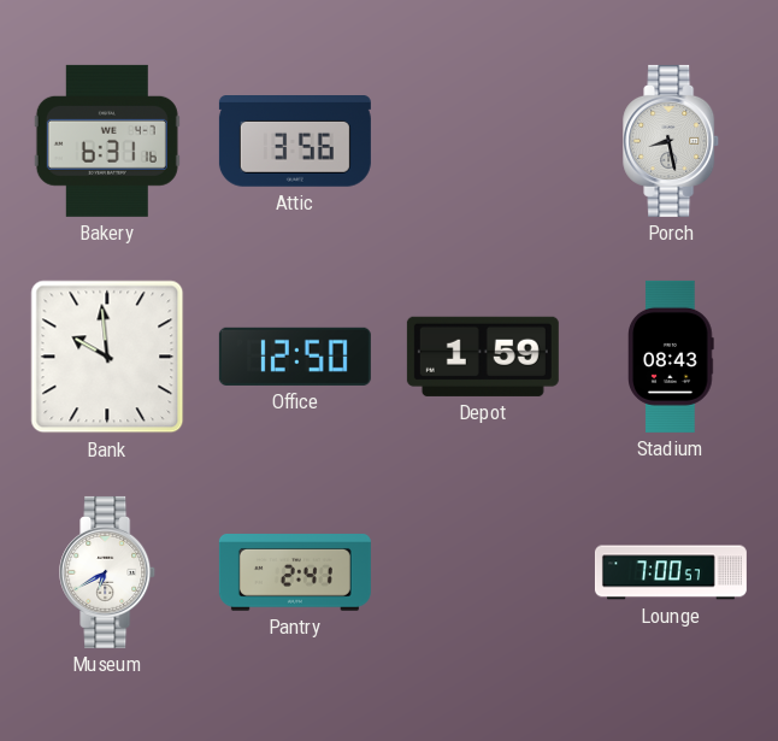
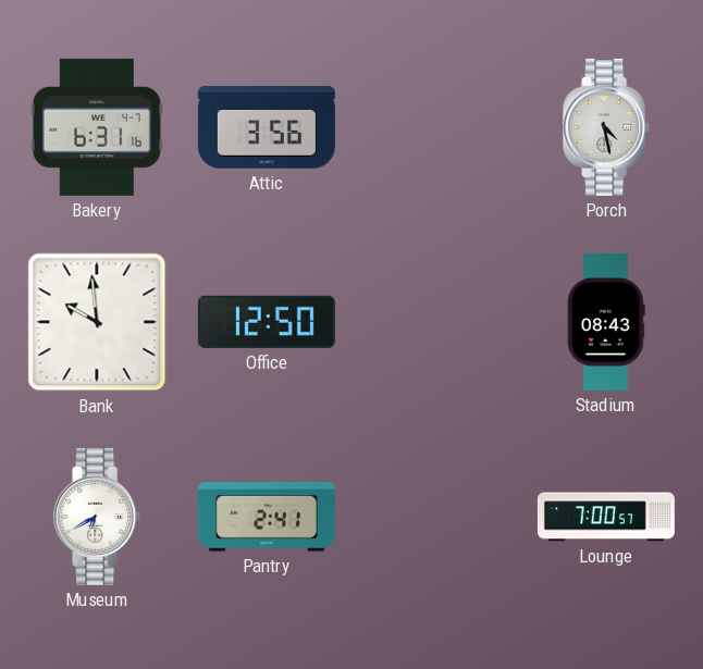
Porch: 8:28 -> 4:28
Depot: 1:59 -> none
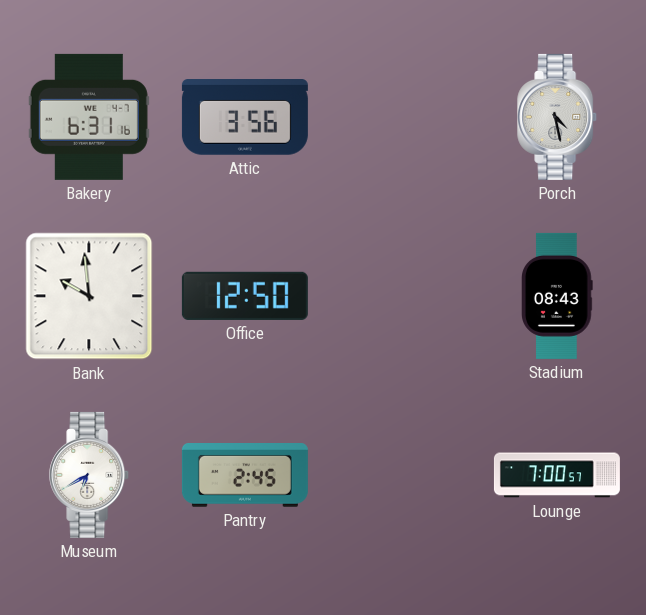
Pantry: 2:41 -> 2:45
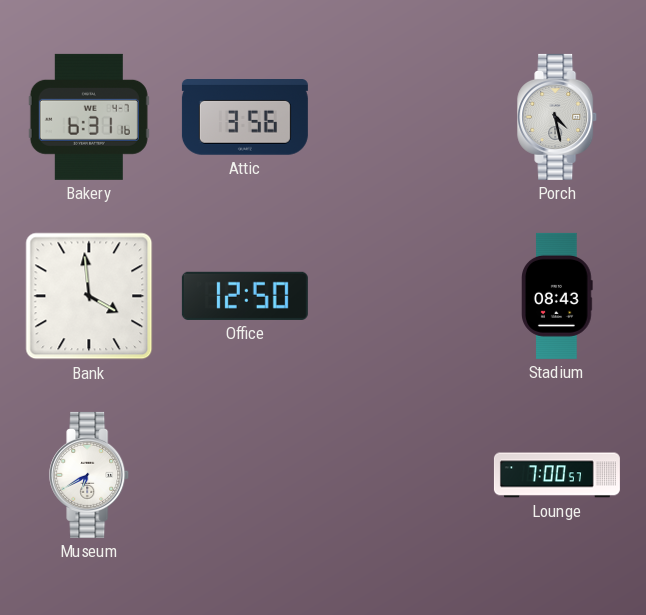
Bank: 9:59 -> 3:59
Pantry: 2:45 -> none
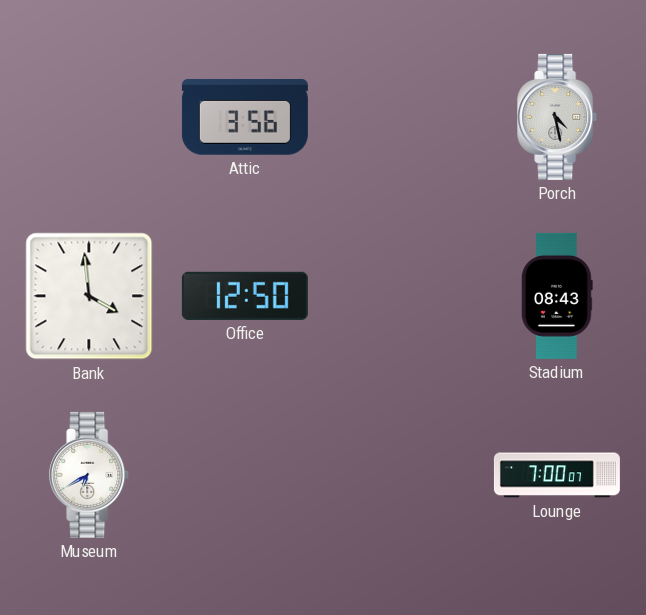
Bakery: 6:31 -> none
Lounge: 7:00:57 -> 7:00:07
